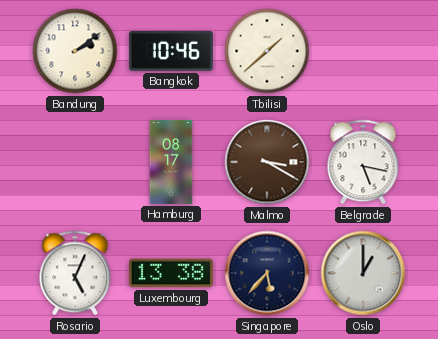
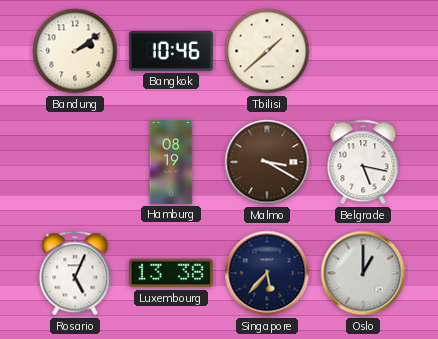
Hamburg: 08:17 -> 08:19
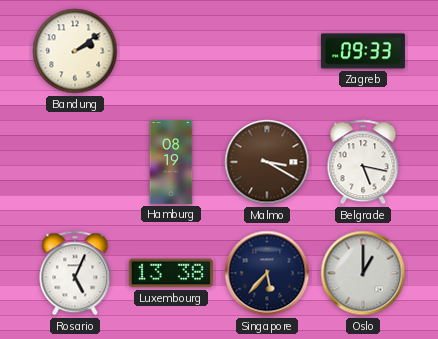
Bangkok: 10:46 -> none
Tbilisi: 1:38 -> none
Zagreb: none -> 09:33
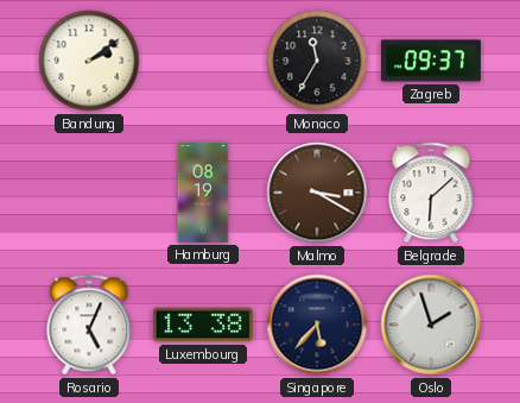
Monaco: none -> 11:35
Zagreb: 09:33 -> 09:37
Belgrade: 5:17 -> 6:08
Oslo: 1:00 -> 1:57
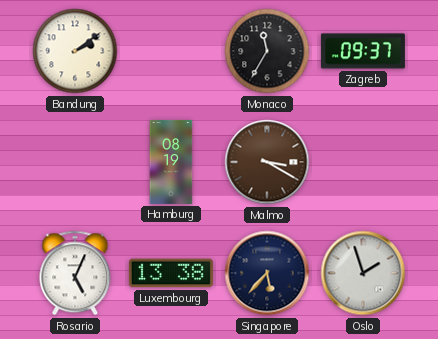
Belgrade: 6:08 -> none
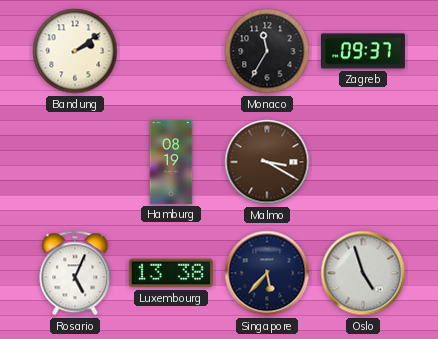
Oslo: 1:57 -> 4:57
